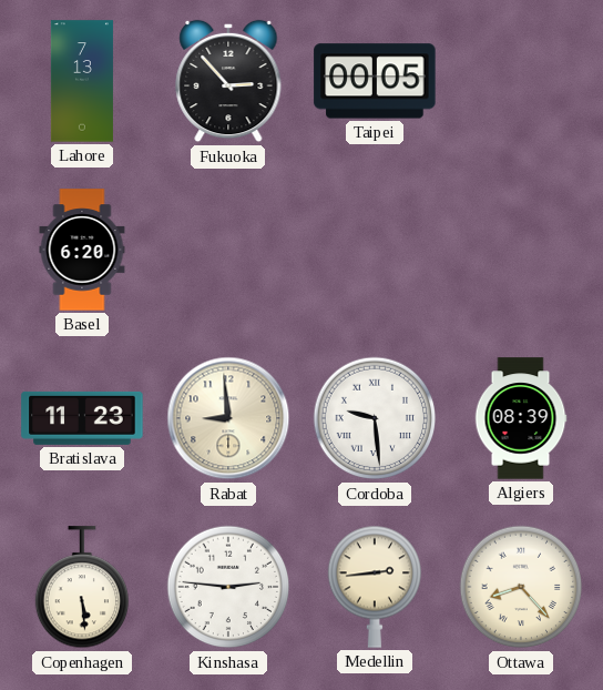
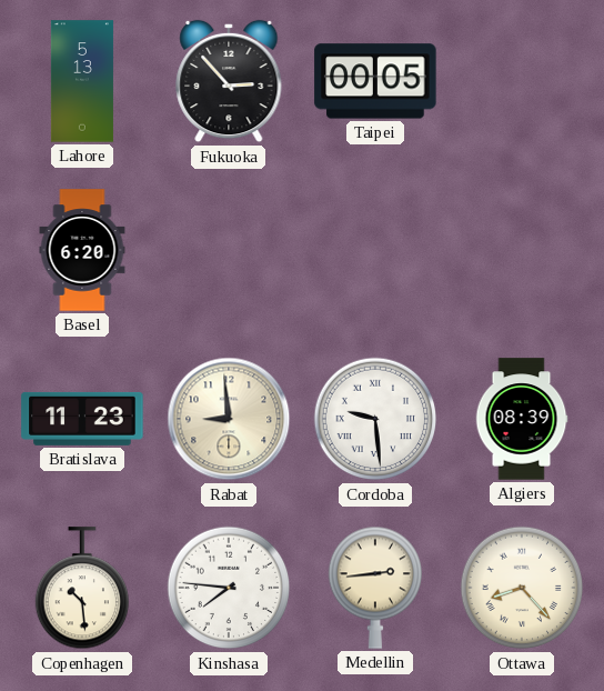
Lahore: 7:13 -> 5:13
Copenhagen: 5:29 -> 10:29
Kinshasa: 2:46 -> 7:46
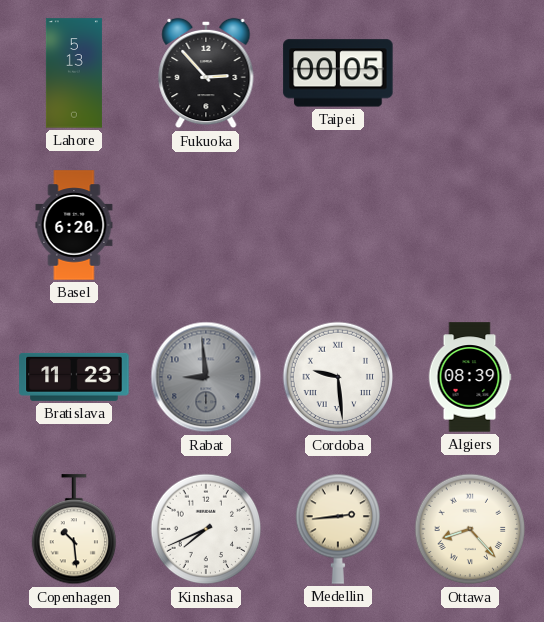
Rabat dial: cream -> grey
Kinshasa: 7:46 -> 7:41
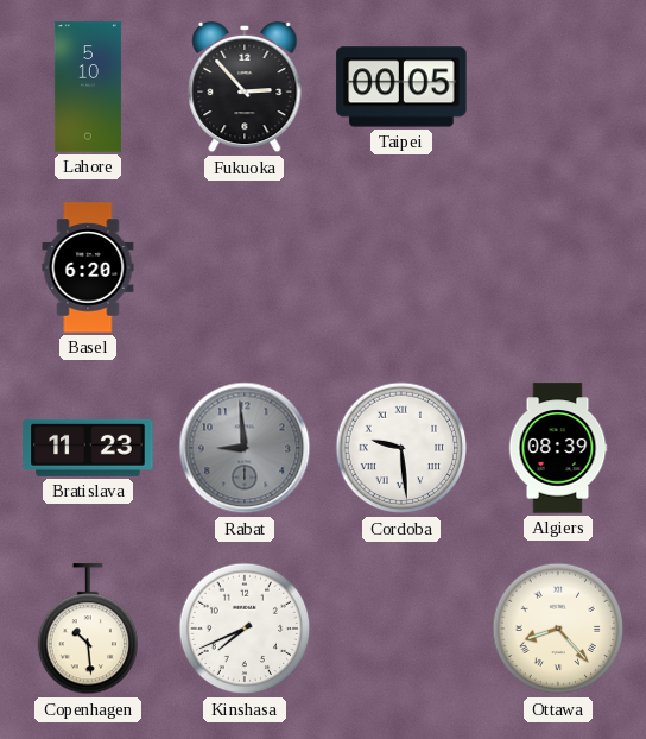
Lahore: 5:13 -> 5:10
Medellin: 2:44 -> none
